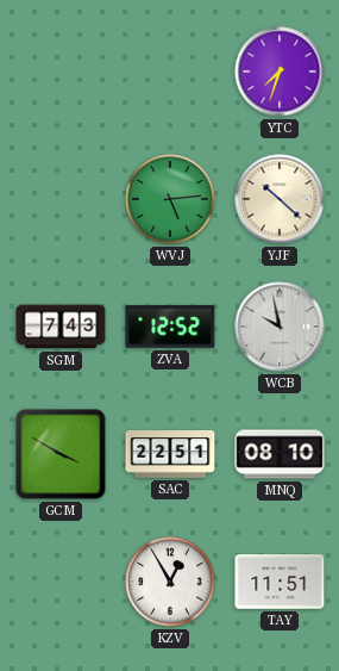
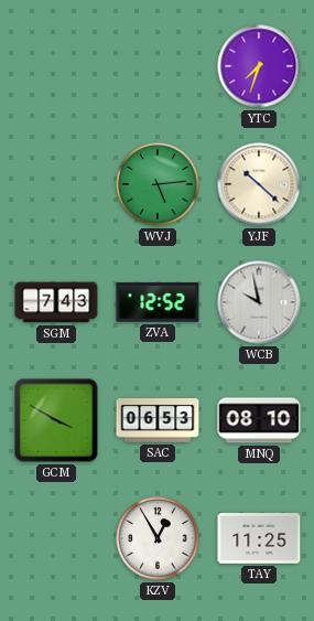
SAC: 22:51 -> 06:53
TAY: 11:51 -> 11:25
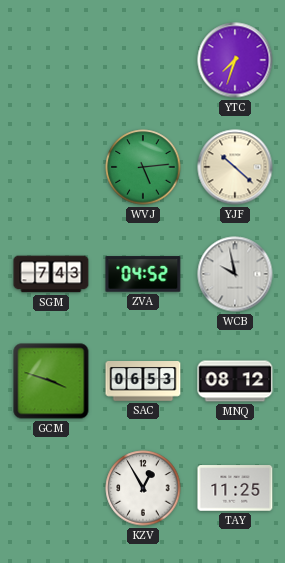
ZVA: 12:52 -> 04:52
GCM: 3:50 -> 3:48
MNQ: 08:10 -> 08:12
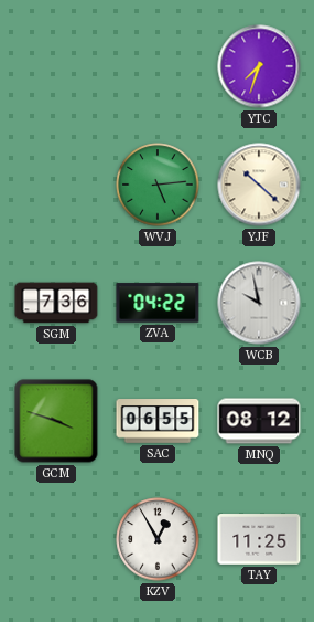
SGM: 7:43 -> 7:36
ZVA: 04:52 -> 04:22
SAC: 06:53 -> 06:55
